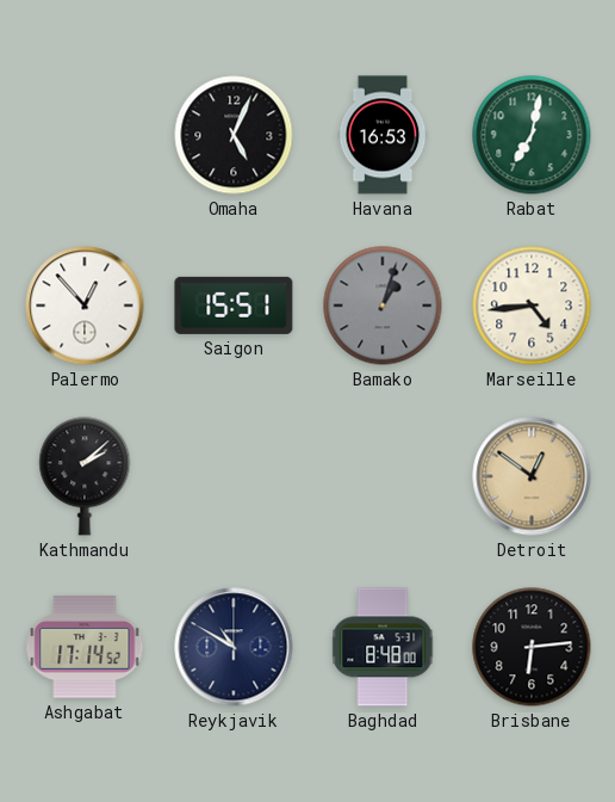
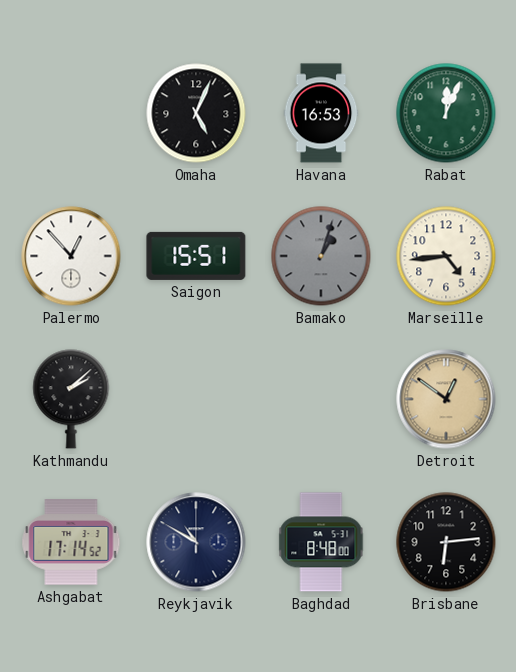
Rabat: 7:02 -> 12:04
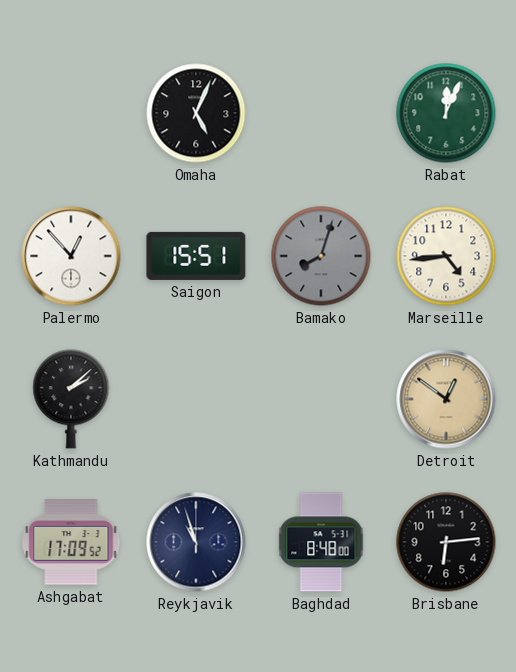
Havana: 16:53 -> none
Bamako: 1:03 -> 8:03
Ashgabat: 17:14 -> 17:09
Reykjavik: 10:50 -> 10:57
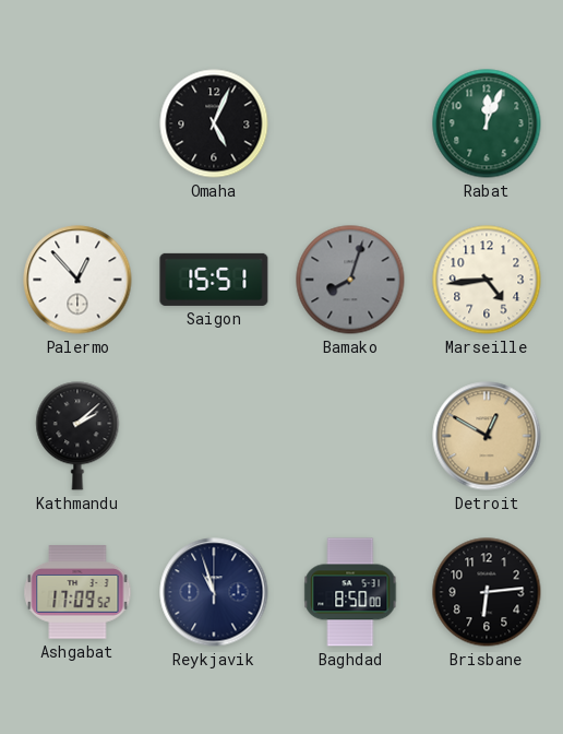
Detroit: 12:51 -> 12:50
Baghdad: 8:48 -> 8:50
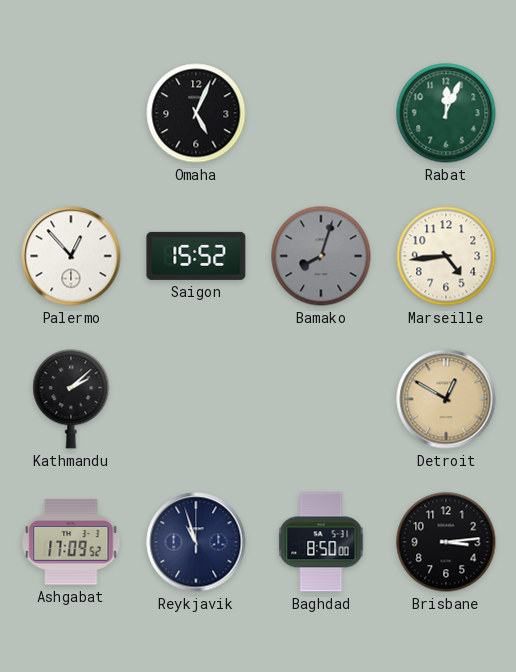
Saigon: 15:51 -> 15:52
Brisbane: 6:14 -> 3:14
